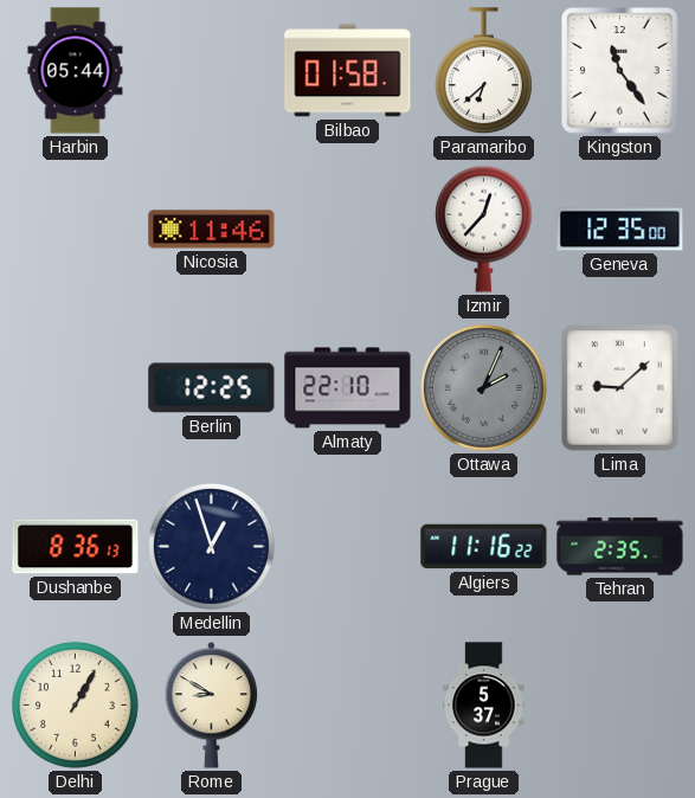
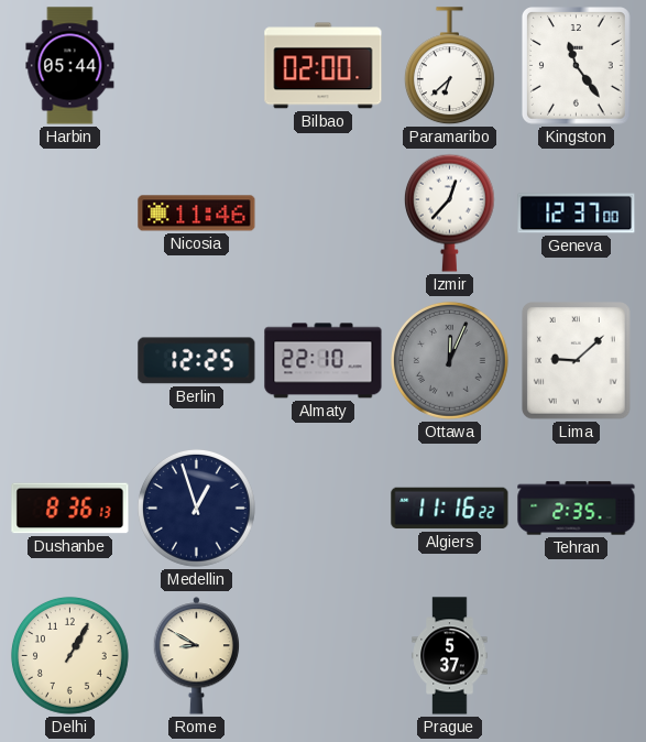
Bilbao: 01:58 -> 02:00
Geneva: 12:35 -> 12:37
Ottawa: 2:04 -> 12:04
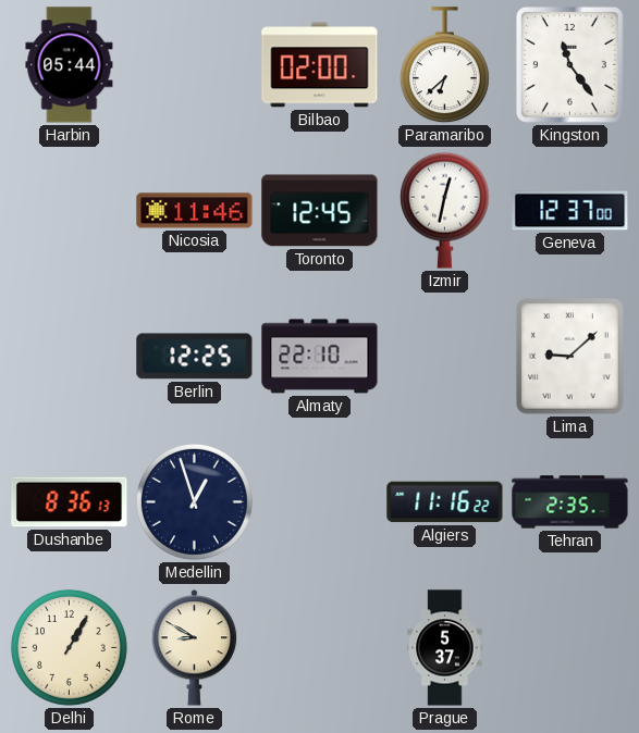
Toronto: none -> 12:45
Izmir: 12:37 -> 12:32
Ottawa: 12:04 -> none
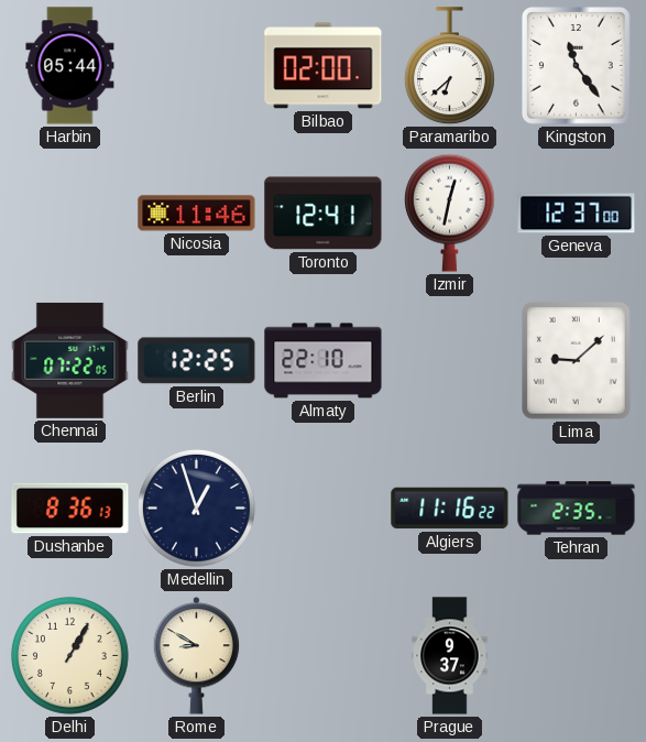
Toronto: 12:45 -> 12:41
Chennai: none -> 07:22
Prague: 5:37 -> 9:37
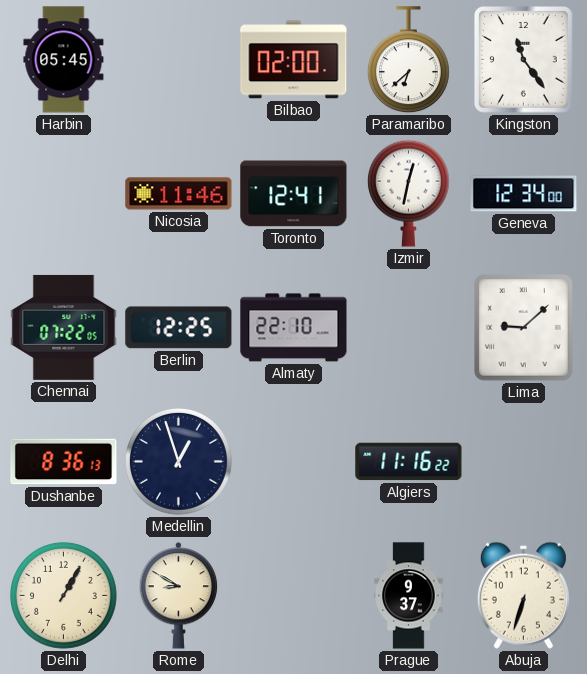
Harbin: 05:44 -> 05:45
Geneva: 12:37 -> 12:34
Tehran: 2:35 -> none
Abuja: none -> 6:33
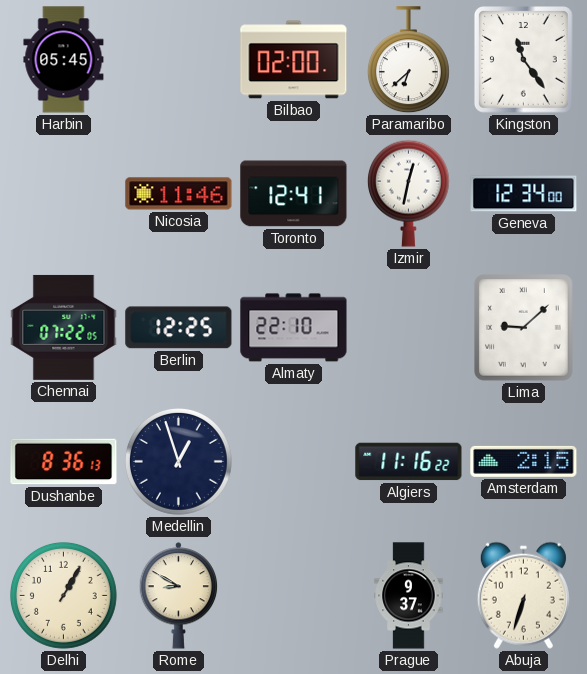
Amsterdam: none -> 2:15
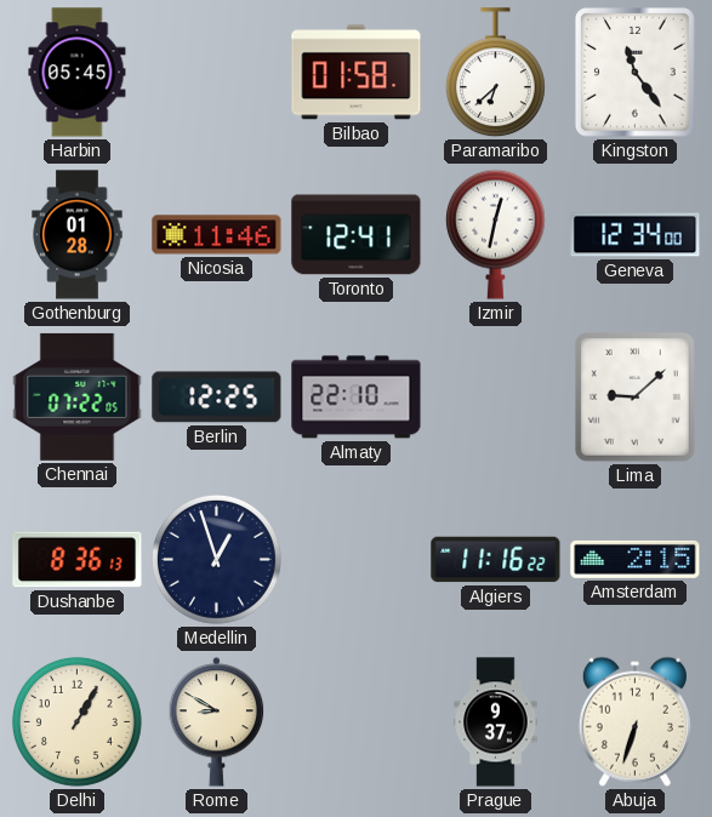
Bilbao: 02:00 -> 01:58
Gothenburg: none -> 01:28
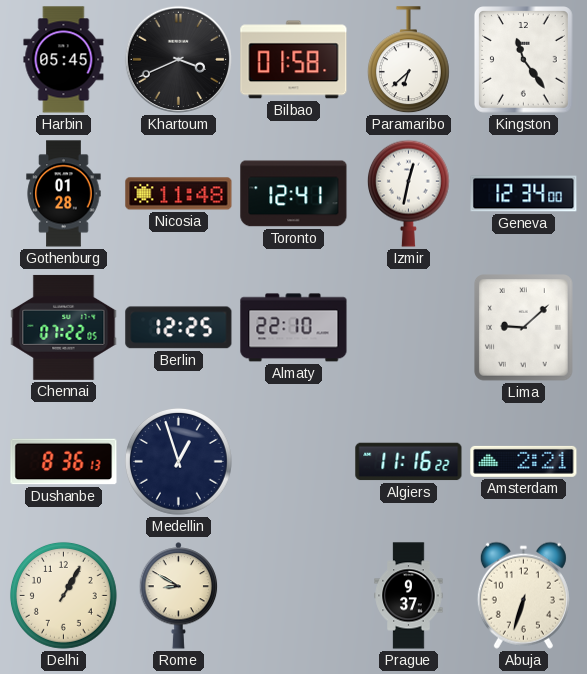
Khartoum: none -> 3:41
Nicosia: 11:46 -> 11:48
Amsterdam: 2:15 -> 2:21
